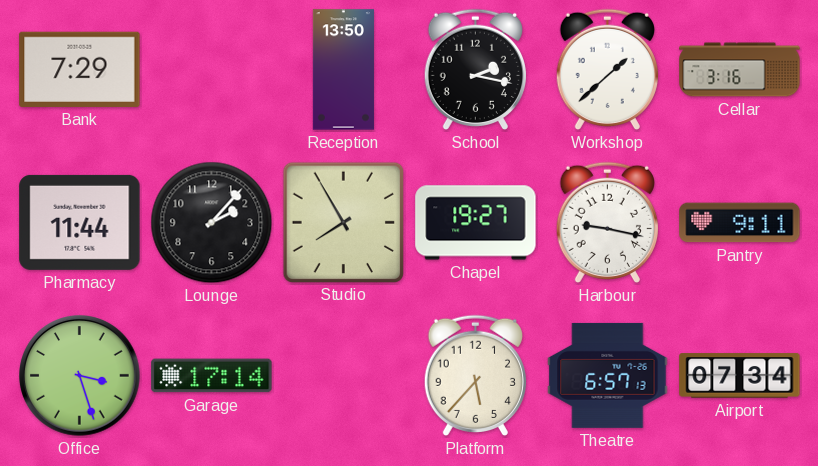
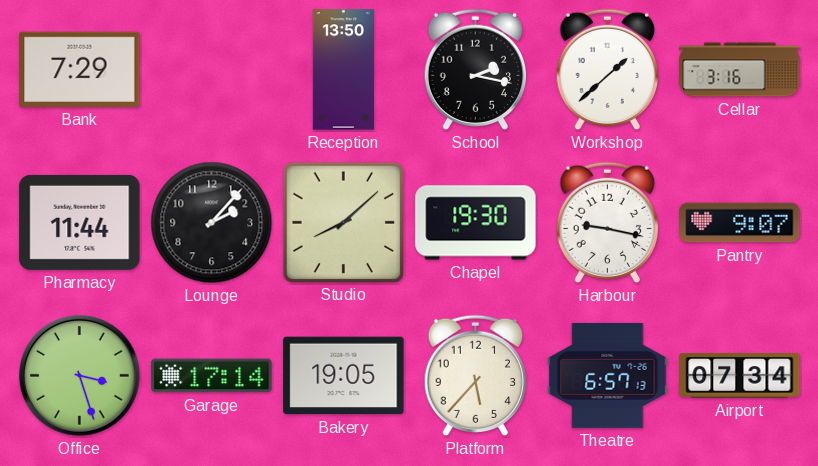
Studio: 7:55 -> 8:08
Chapel: 19:27 -> 19:30
Pantry: 9:11 -> 9:07
Bakery: none -> 19:05
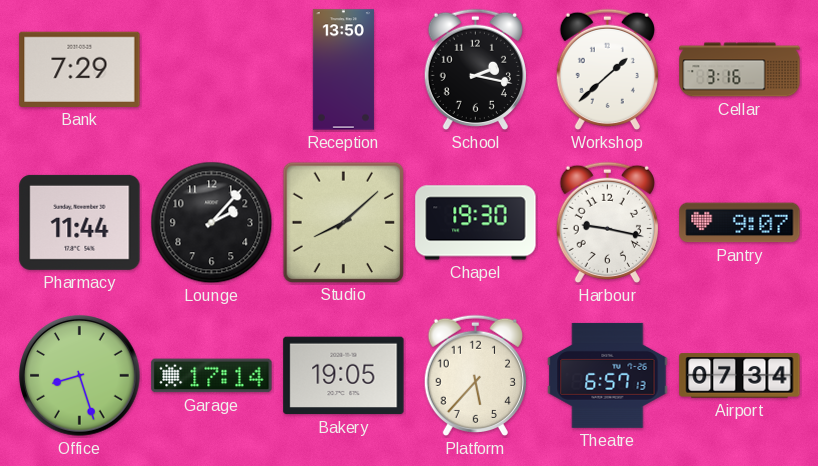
Office: 3:27 -> 8:27
